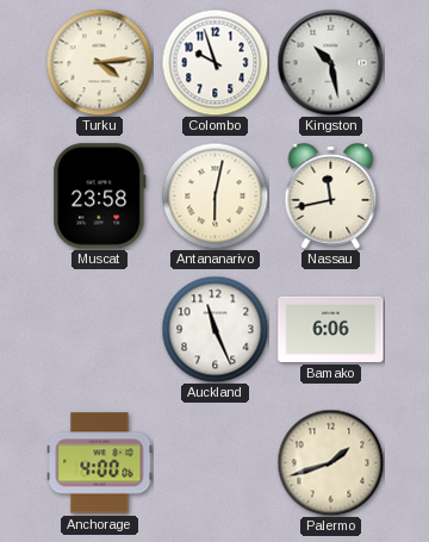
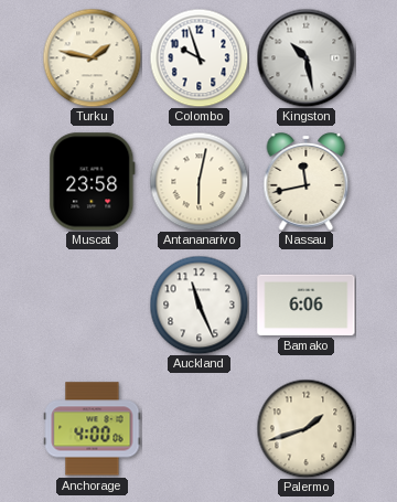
Turku: 4:14 -> 1:47
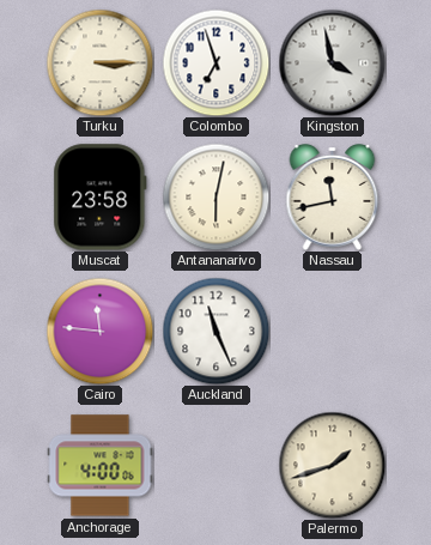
Turku: 1:47 -> 3:15
Colombo: 9:57 -> 6:57
Kingston: 10:28 -> 3:58
Cairo: none -> 11:46
Bamako: 6:06 -> none
